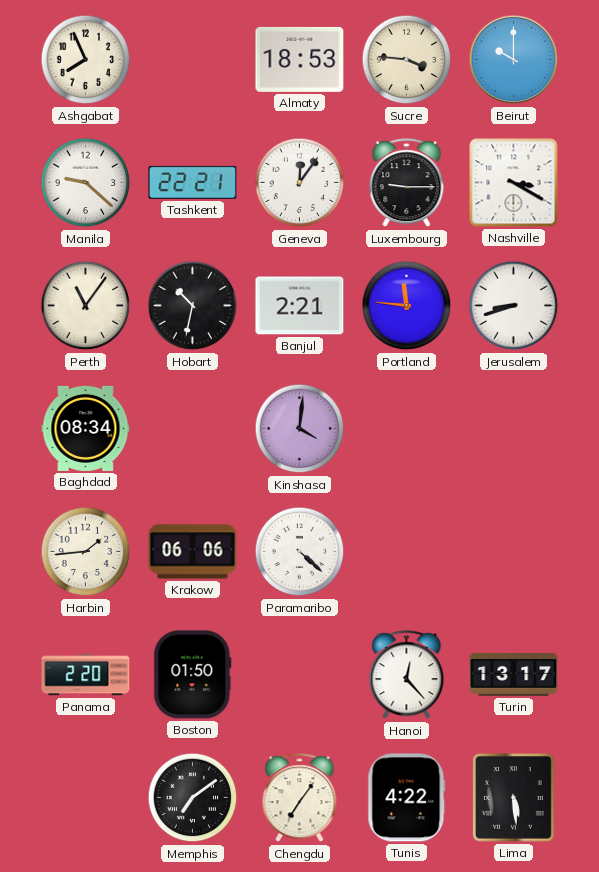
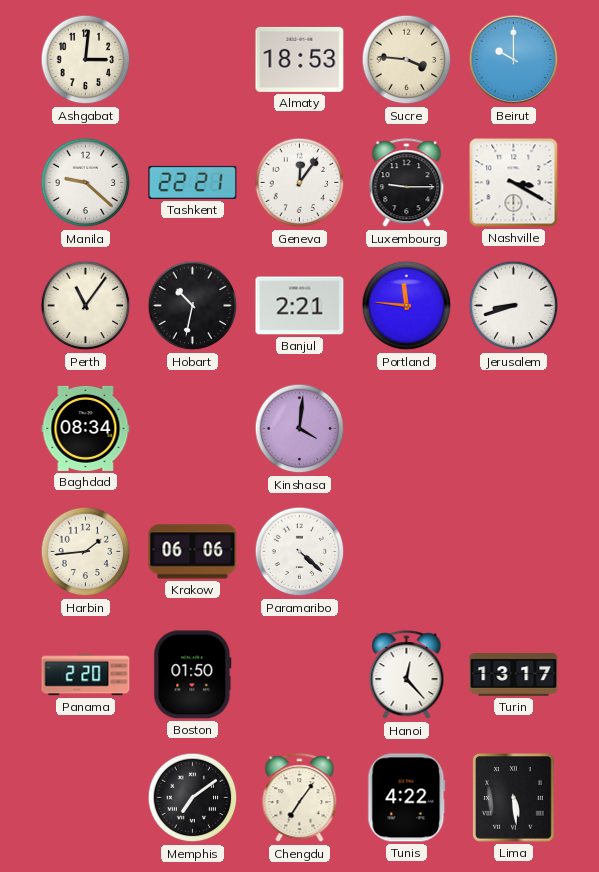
Ashgabat: 7:56 -> 3:01
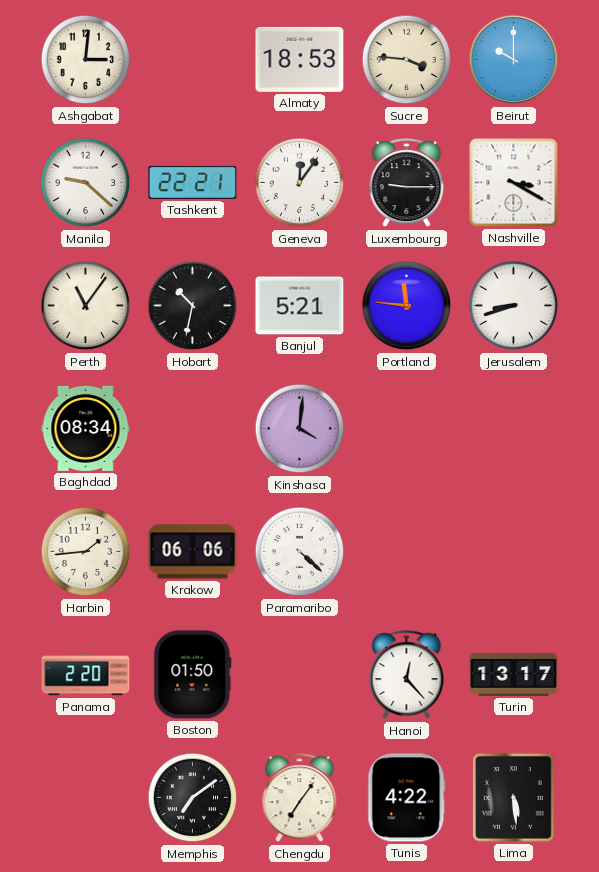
Banjul: 2:21 -> 5:21
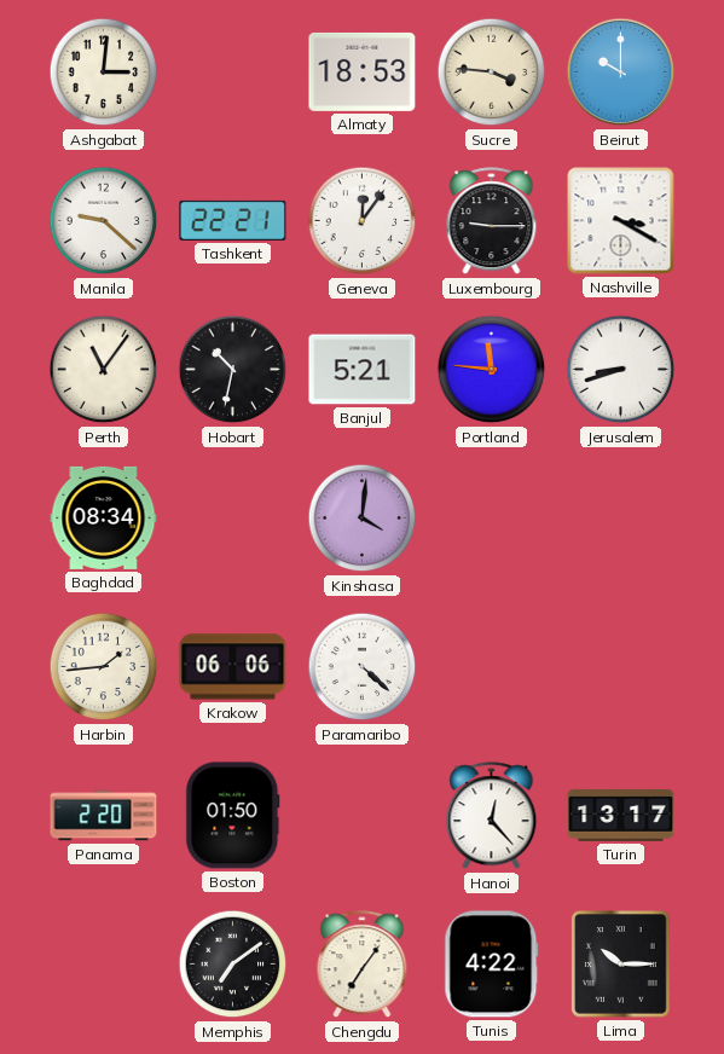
Lima: 5:29 -> 10:15
